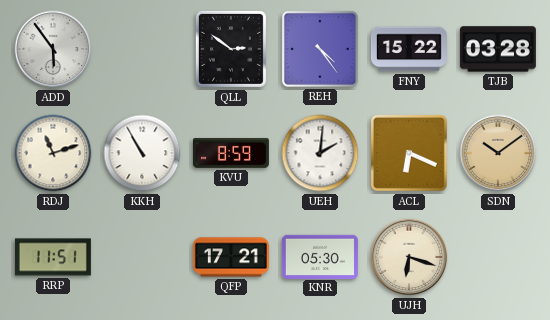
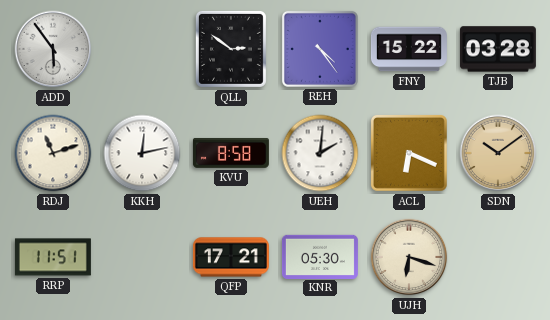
KKH: 10:55 -> 12:13
KVU: 8:59 -> 8:58
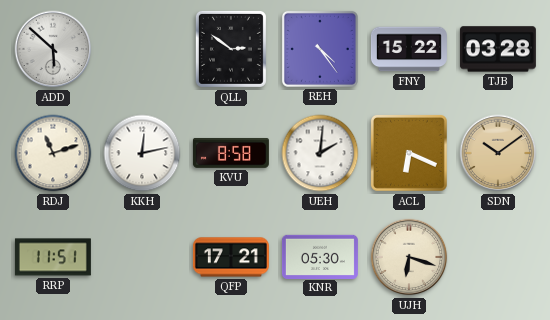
ADD: 5:54 -> 5:52
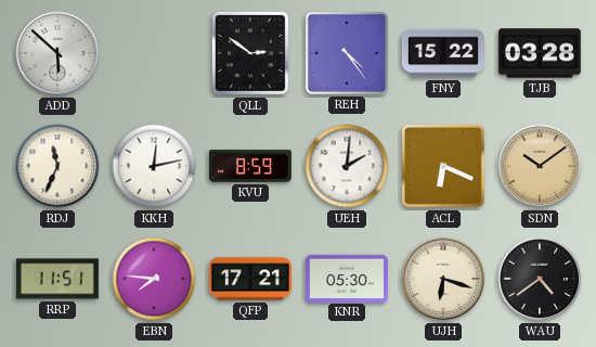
RDJ: 11:12 -> 11:34
KVU: 8:58 -> 8:59
EBN: none -> 7:46
WAU: none -> 4:39
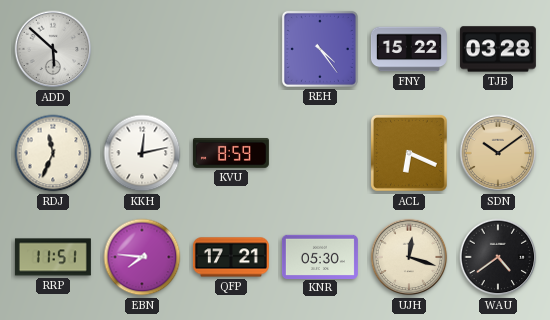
QLL: 2:51 -> none
UEH: 2:01 -> none
UJH: 6:18 -> 12:18
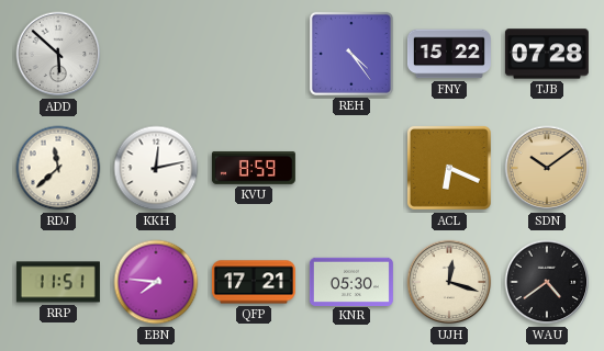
TJB: 03:28 -> 07:28
RDJ: 11:34 -> 11:38
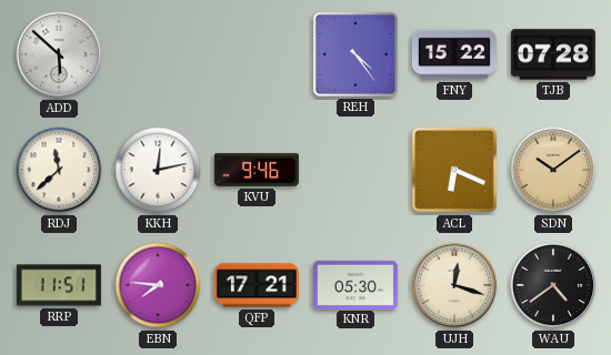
KVU: 8:59 -> 9:46
